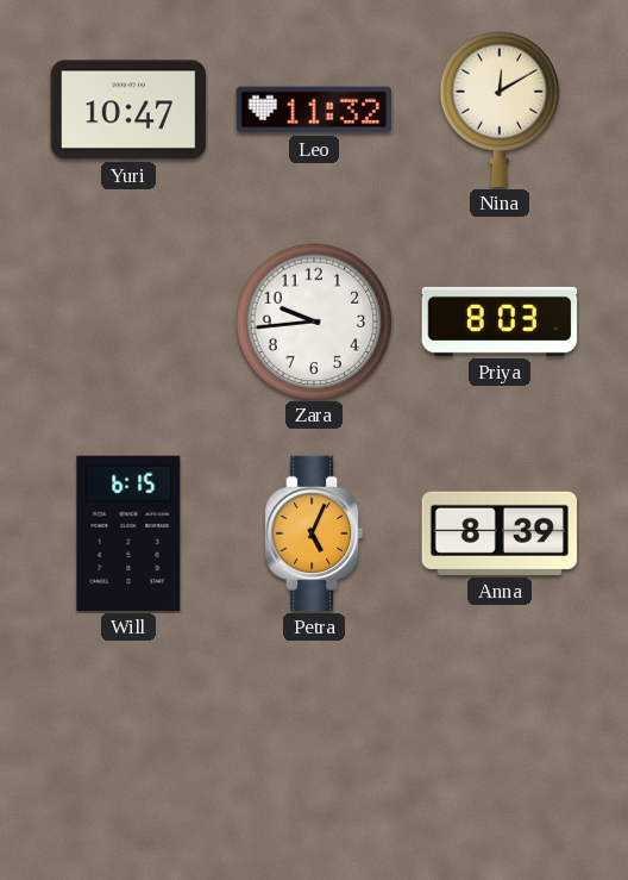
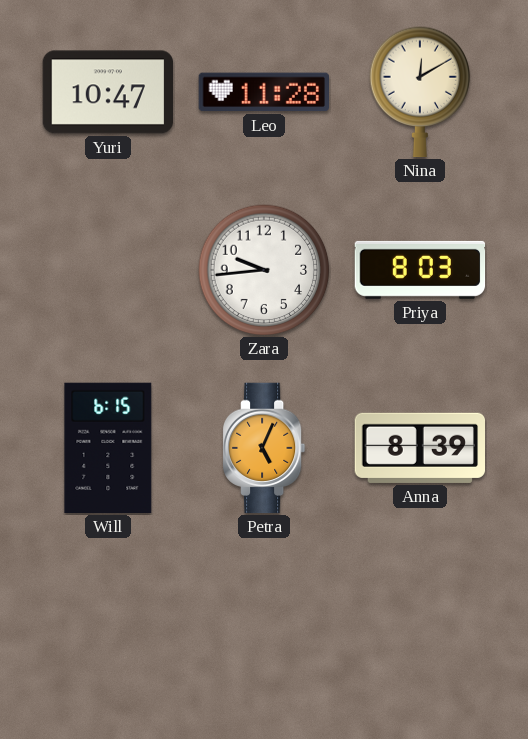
Leo: 11:32 -> 11:28
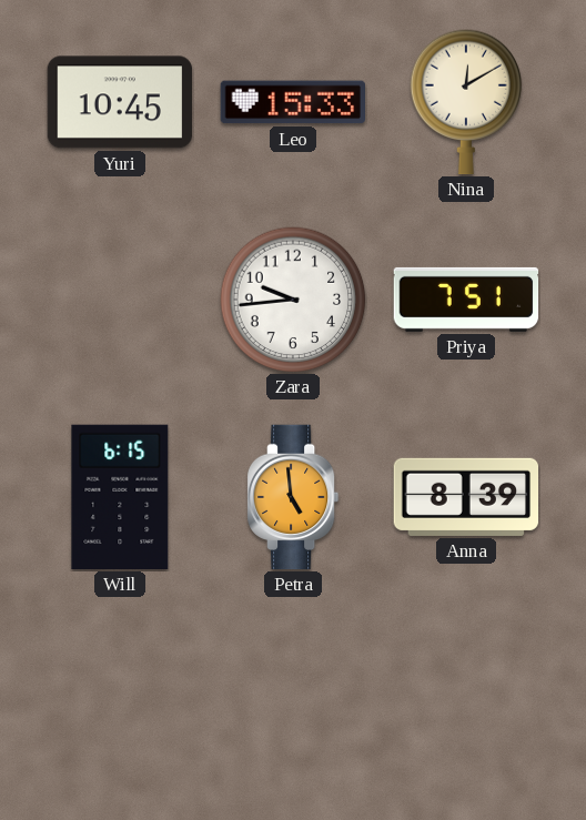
Yuri: 10:47 -> 10:45
Leo: 11:28 -> 15:33
Priya: 8:03 -> 7:51
Petra: 5:04 -> 4:59
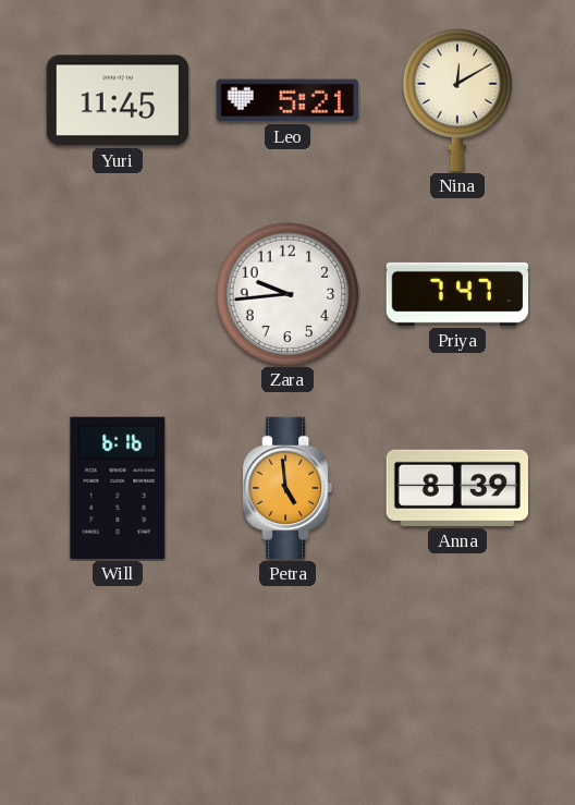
Yuri: 10:45 -> 11:45
Leo: 15:33 -> 5:21
Priya: 7:51 -> 7:47
Will: 6:15 -> 6:16
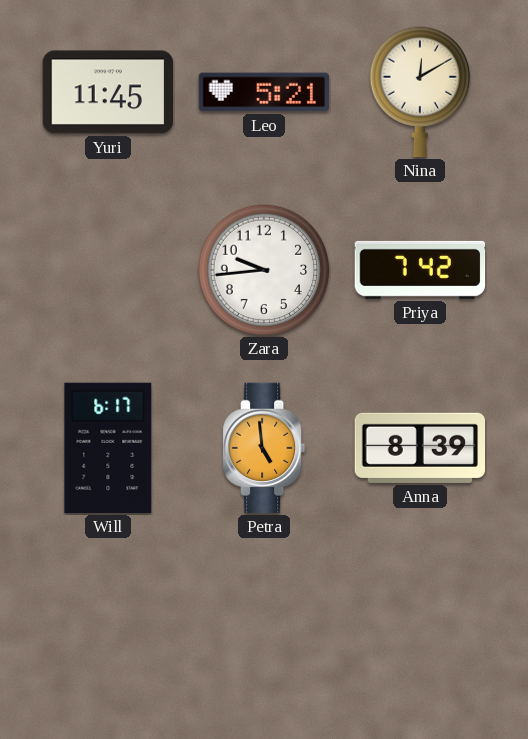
Priya: 7:47 -> 7:42
Will: 6:16 -> 6:17
